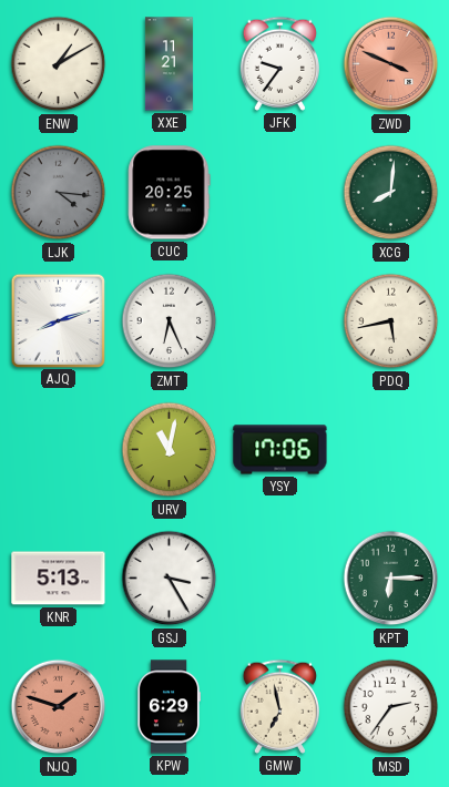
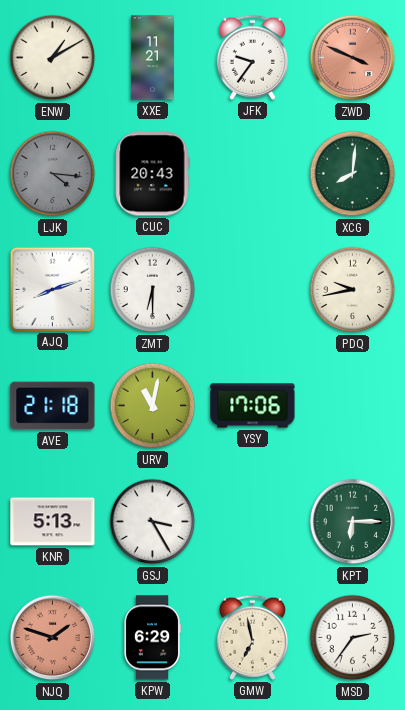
CUC: 20:25 -> 20:43
ZMT: 6:26 -> 6:30
PDQ: 5:43 -> 9:43
AVE: none -> 21:18
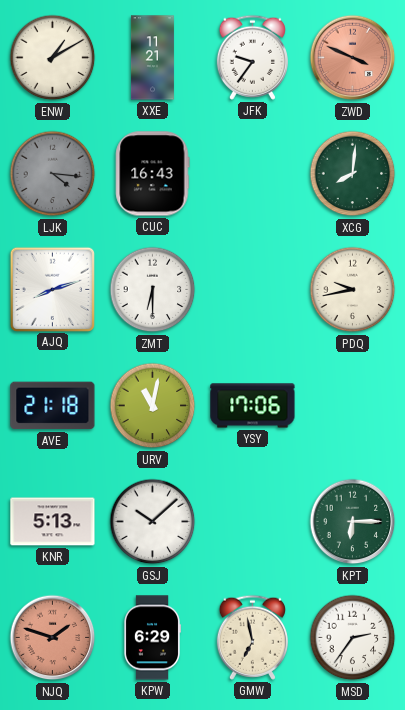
CUC: 20:43 -> 16:43
GSJ: 3:25 -> 10:08
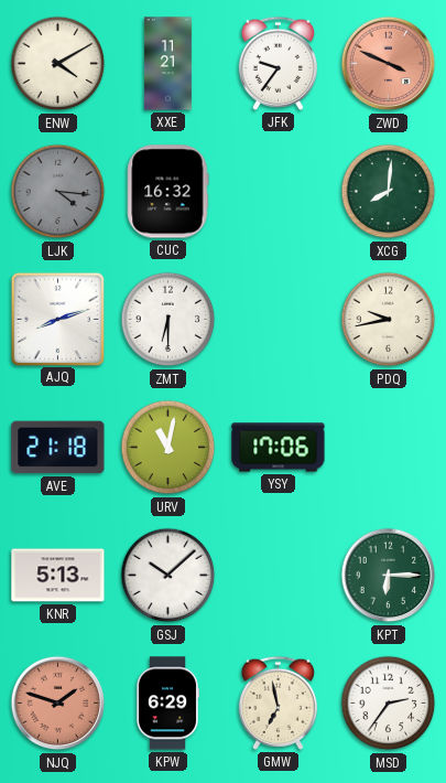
ENW: 1:10 -> 4:10
CUC: 16:43 -> 16:32
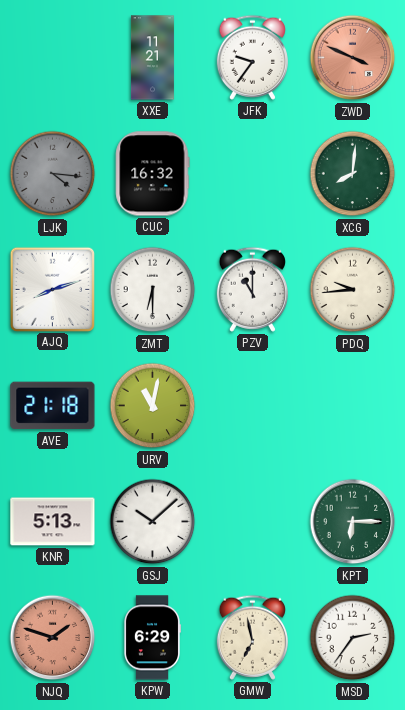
ENW: 4:10 -> none
PZV: none -> 11:00
PDQ: 9:43 -> 9:44
YSY: 17:06 -> none
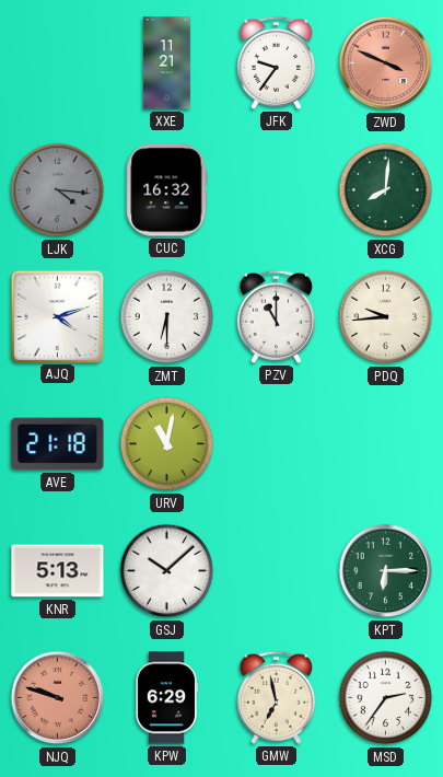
AJQ: 8:12 -> 4:12
NJQ: 1:48 -> 9:48
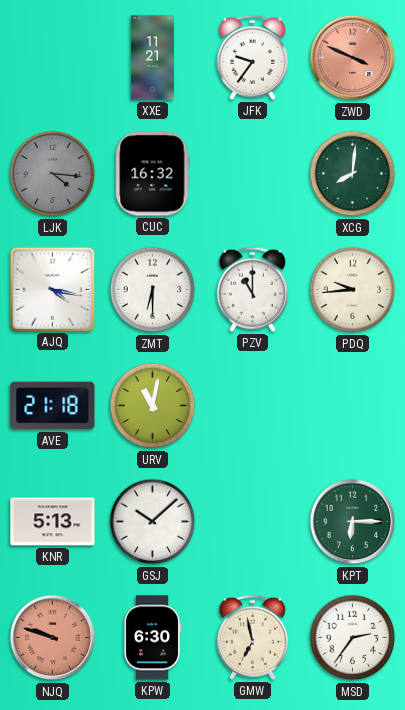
AJQ: 4:12 -> 4:17
KPW: 6:29 -> 6:30
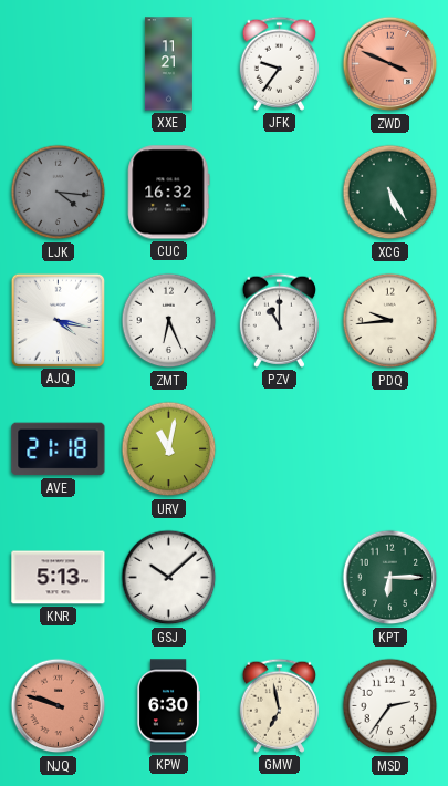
XCG: 8:01 -> 5:25
ZMT: 6:30 -> 6:26
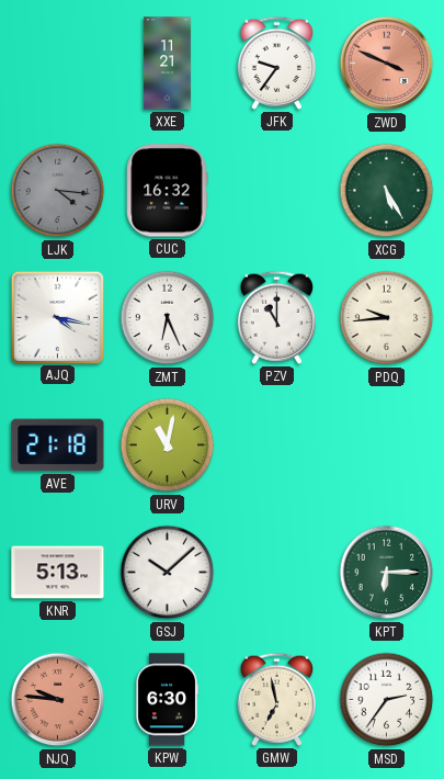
NJQ: 9:48 -> 9:46
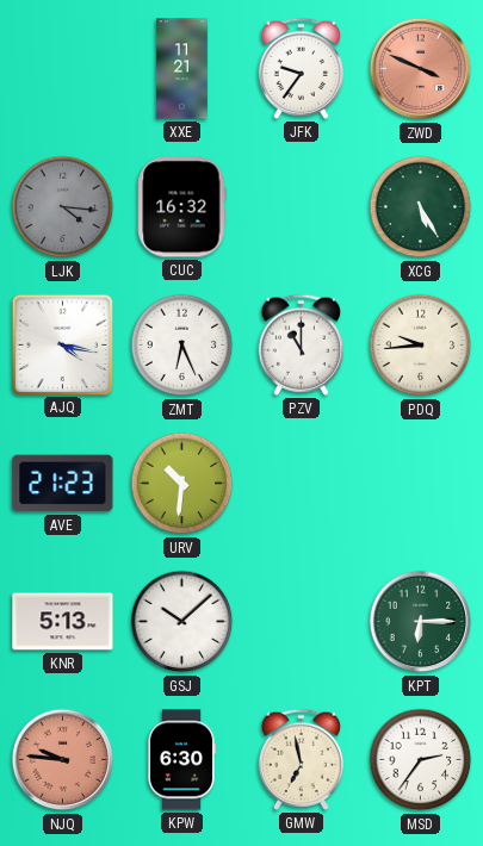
AVE: 21:18 -> 21:23
URV: 11:02 -> 10:31
